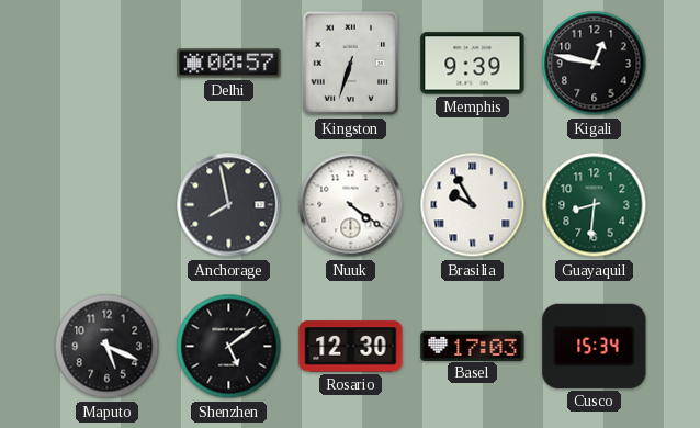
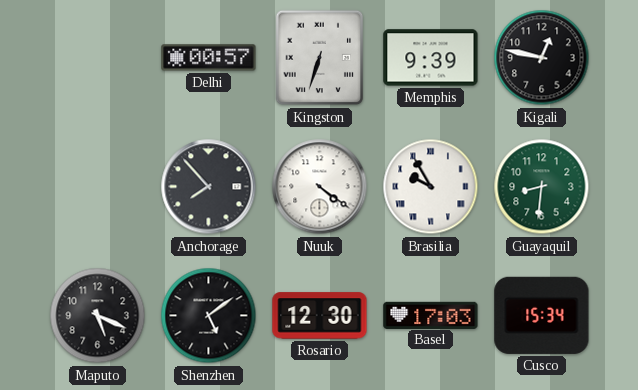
Anchorage: 7:58 -> 7:53
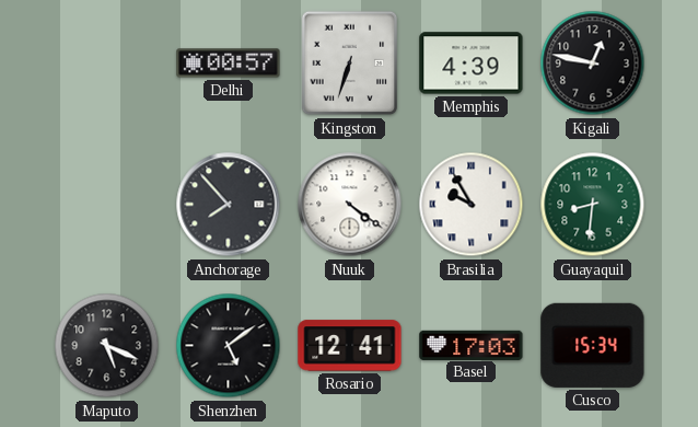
Memphis: 9:39 -> 4:39
Rosario: 12:30 -> 12:41
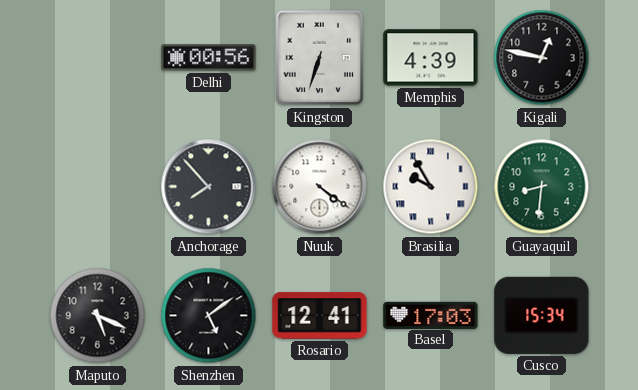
Delhi: 00:57 -> 00:56
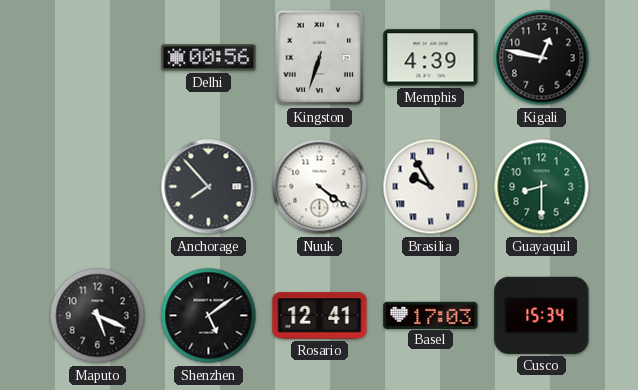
Guayaquil: 8:31 -> 8:30
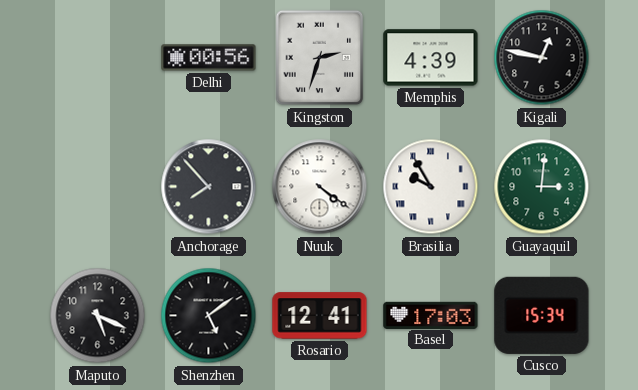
Kingston: 6:33 -> 2:33
Guayaquil: 8:30 -> 3:01
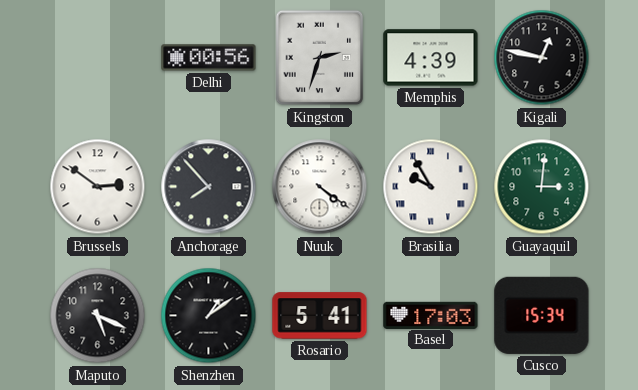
Brussels: none -> 2:51
Shenzhen: 5:09 -> 1:09
Rosario: 12:41 -> 5:41
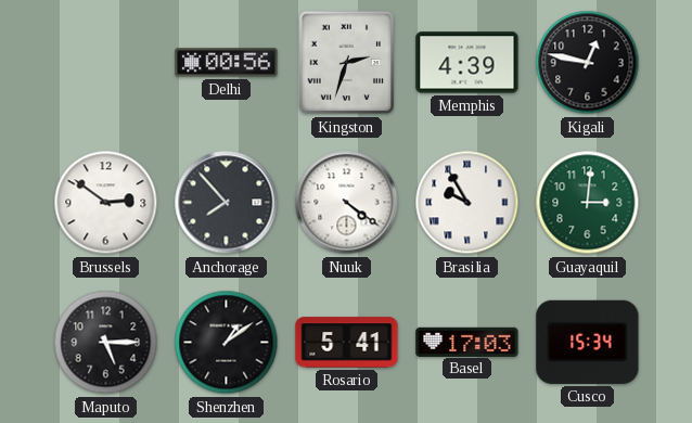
Maputo: 5:19 -> 5:15
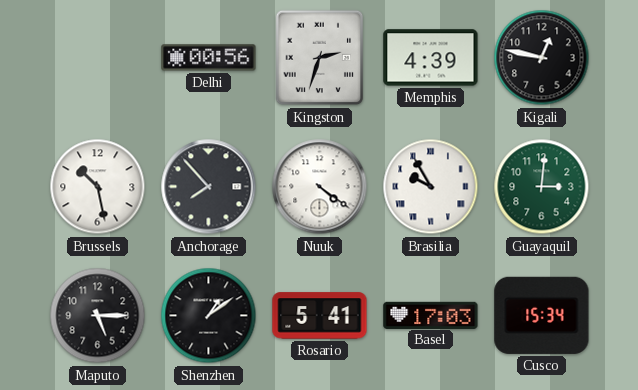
Brussels: 2:51 -> 10:28
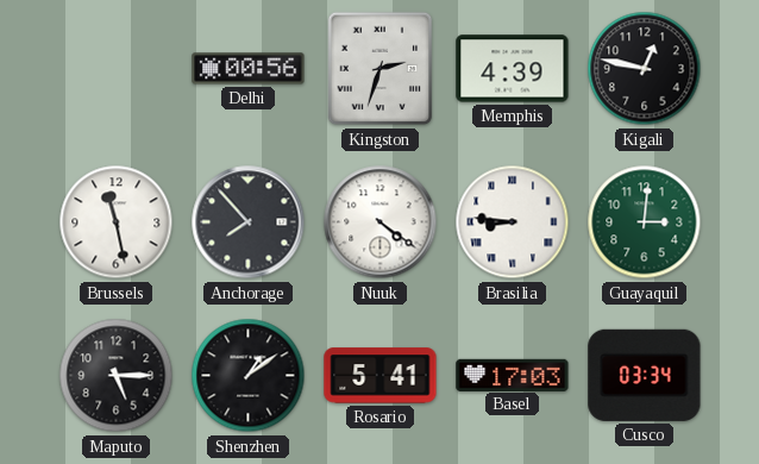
Brussels: 10:28 -> 11:28
Brasilia: 9:55 -> 8:46
Cusco: 15:34 -> 03:34
